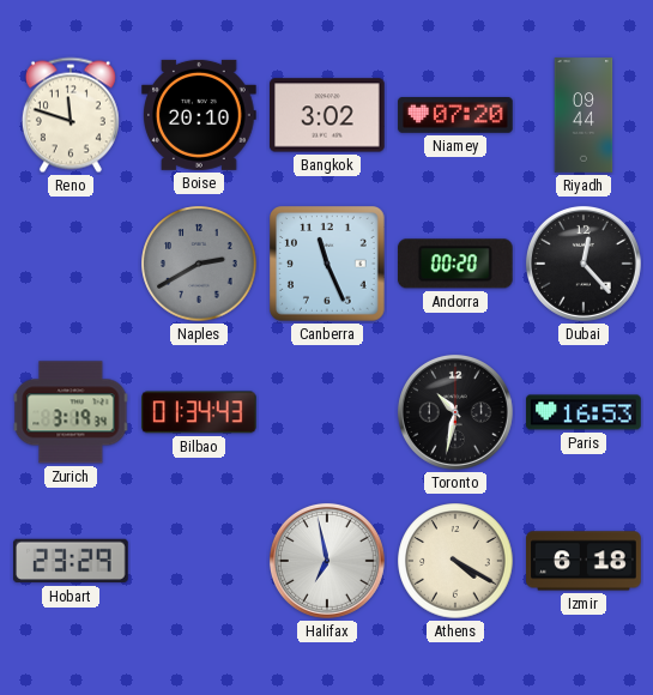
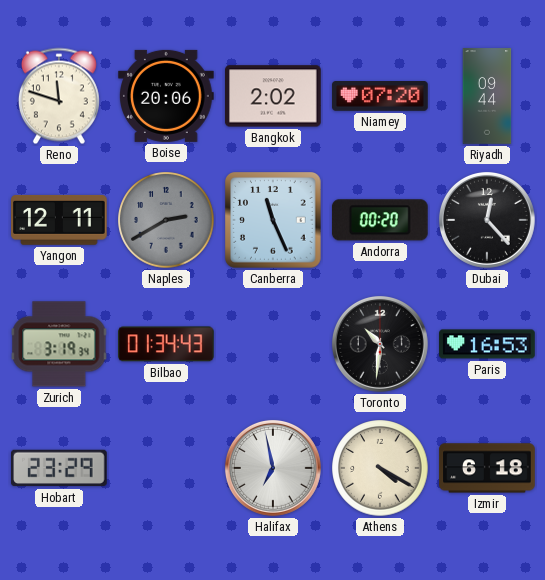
Boise: 20:10 -> 20:06
Bangkok: 3:02 -> 2:02
Yangon: none -> 12:11
Toronto: 10:32 -> 10:31
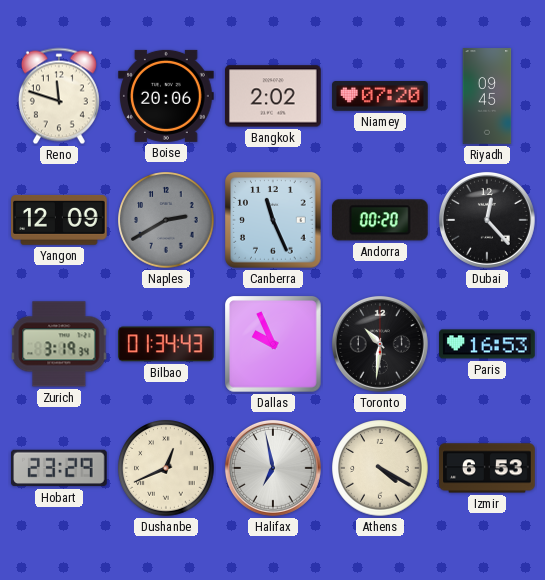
Riyadh: 09:44 -> 09:45
Yangon: 12:11 -> 12:09
Dallas: none -> 9:56
Dushanbe: none -> 12:41
Izmir: 6:18 -> 6:53
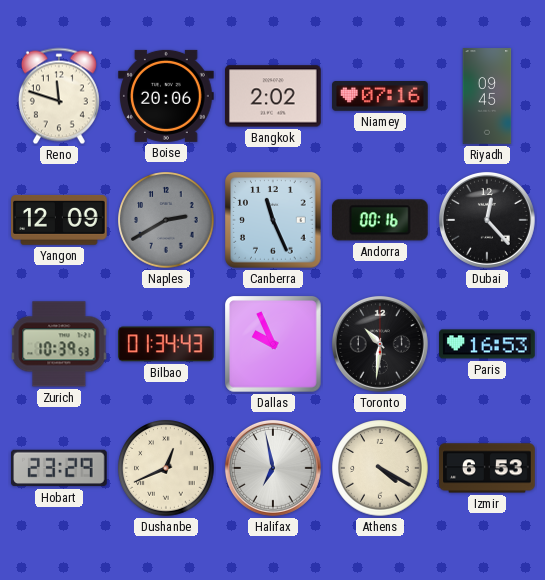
Niamey: 07:20 -> 07:16
Andorra: 00:20 -> 00:16
Zurich: 3:19 -> 10:39
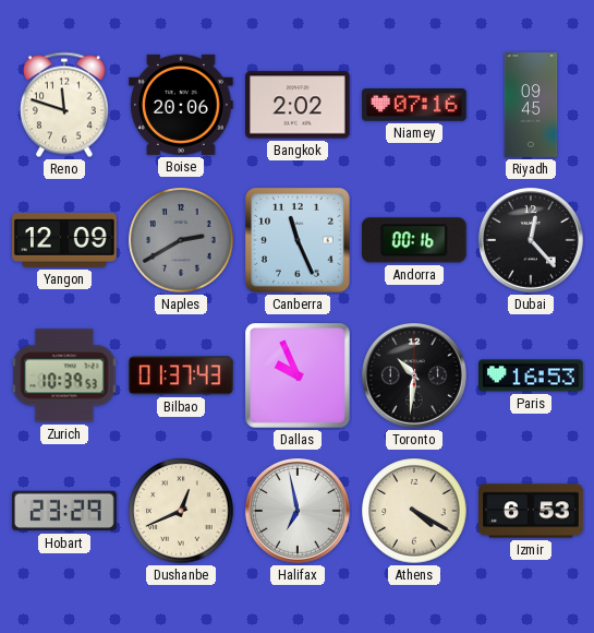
Bilbao: 01:34 -> 01:37
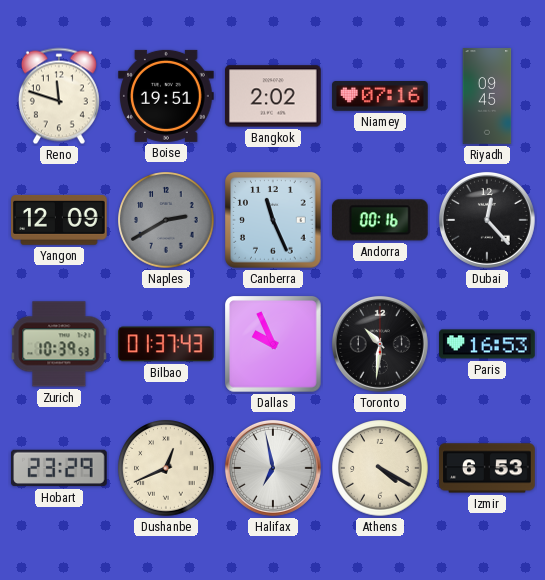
Boise: 20:06 -> 19:51
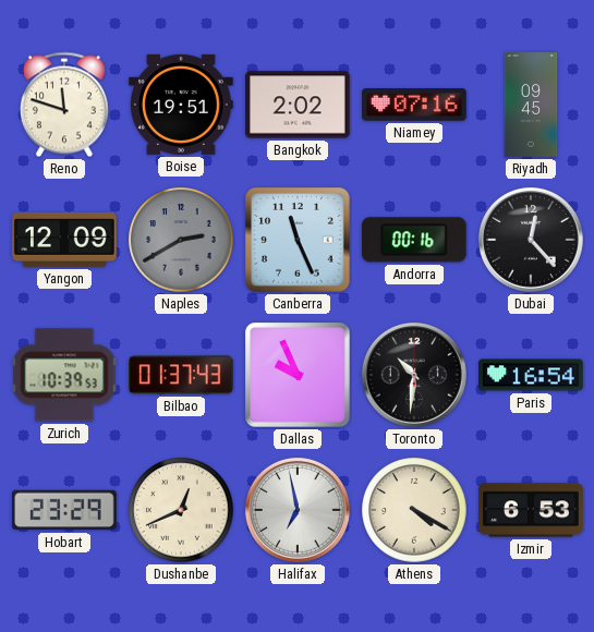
Paris: 16:53 -> 16:54
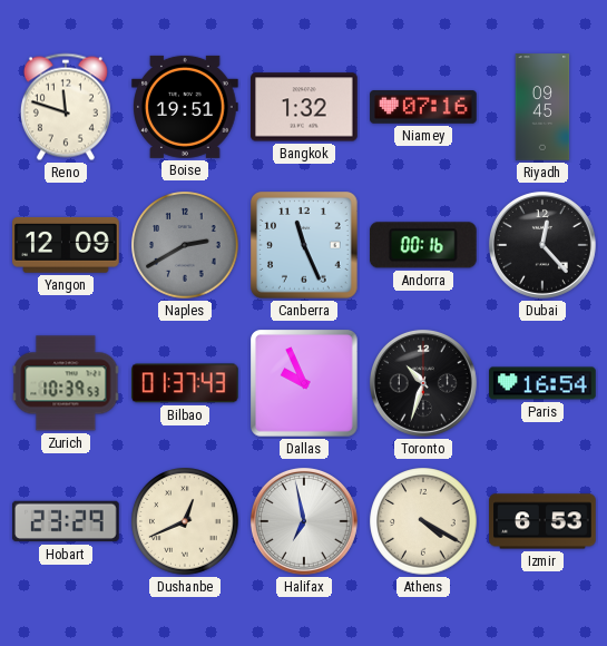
Bangkok: 2:02 -> 1:32
Toronto: 10:31 -> 10:33
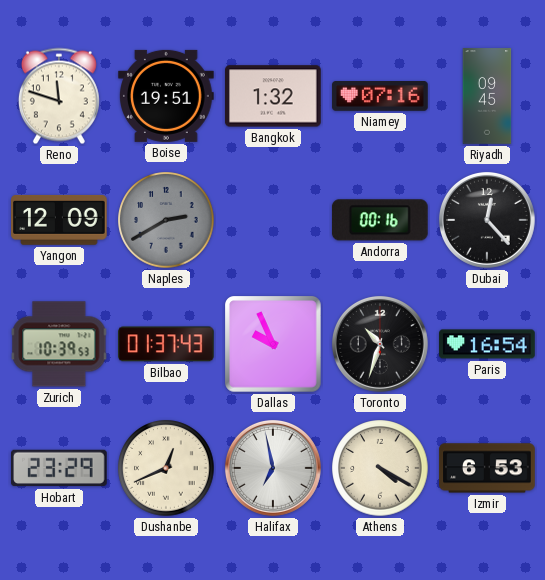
Canberra: 11:26 -> none
